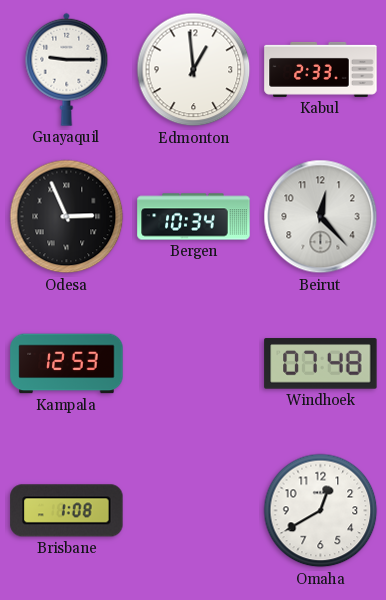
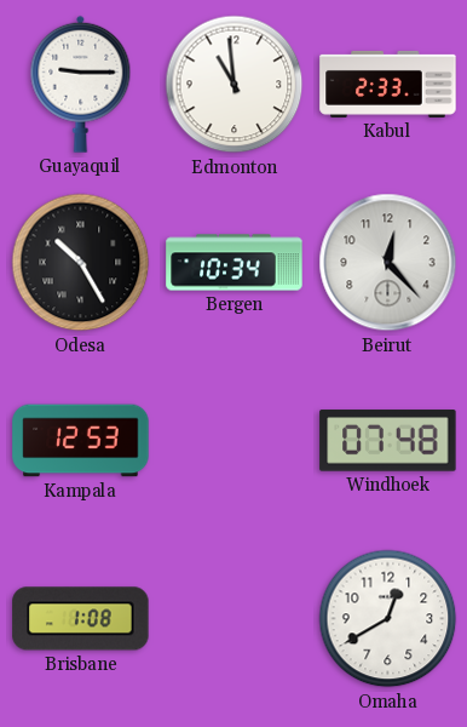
Edmonton: 12:59 -> 10:59
Odesa: 2:56 -> 10:25
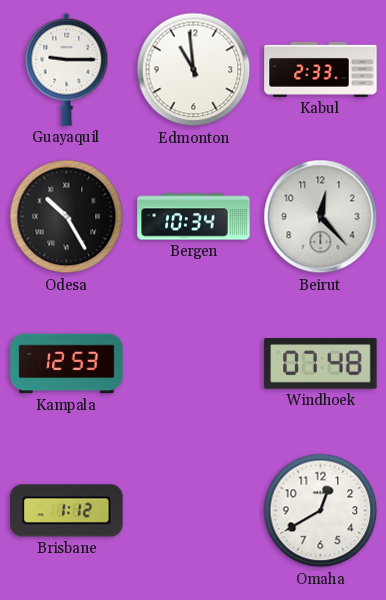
Brisbane: 1:08 -> 1:12
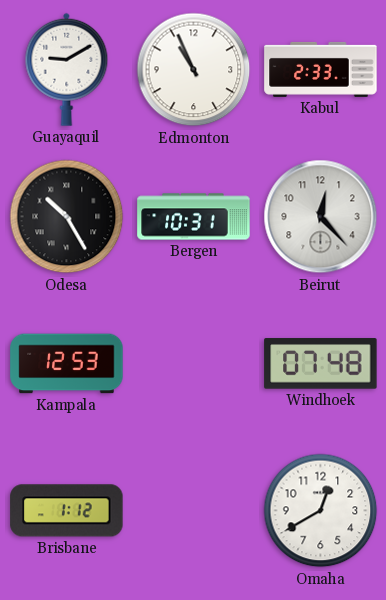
Guayaquil: 9:15 -> 9:10
Edmonton: 10:59 -> 10:56
Bergen: 10:34 -> 10:31
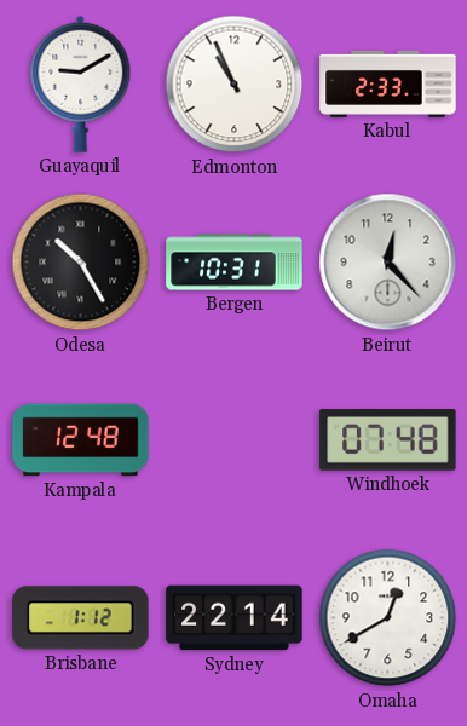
Kampala: 12:53 -> 12:48
Sydney: none -> 22:14
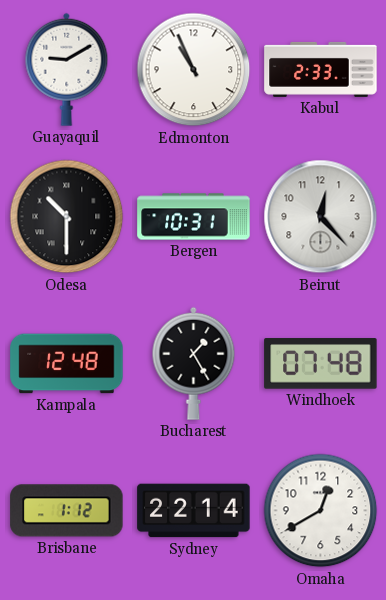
Odesa: 10:25 -> 10:30
Bucharest: none -> 1:25
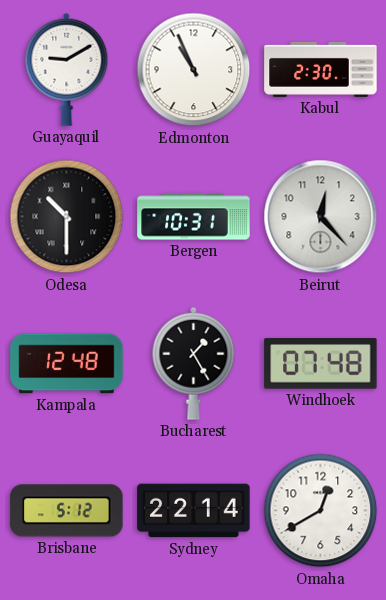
Kabul: 2:33 -> 2:30
Brisbane: 1:12 -> 5:12
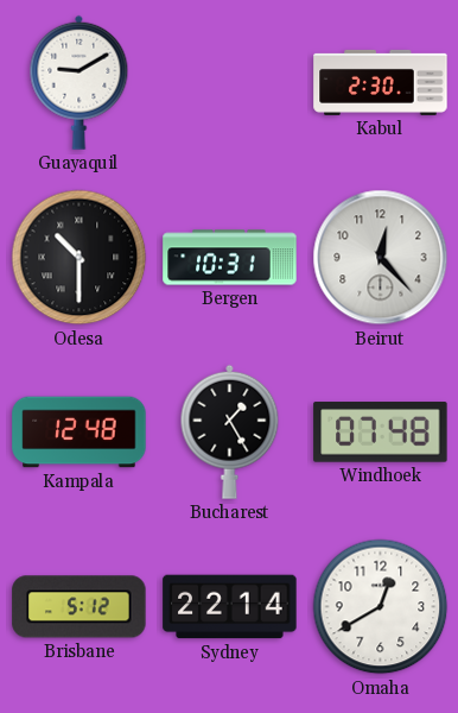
Edmonton: 10:56 -> none
